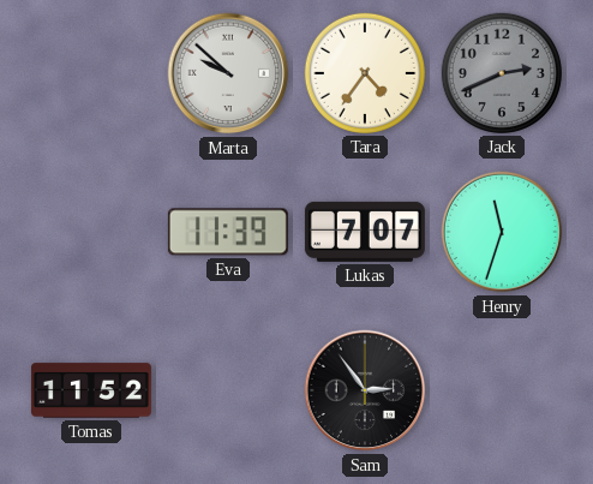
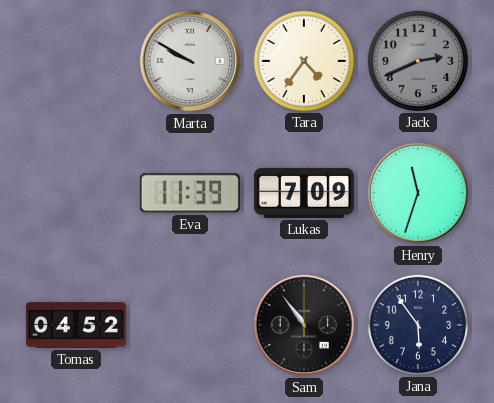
Marta: 9:52 -> 9:50
Lukas: 7:07 -> 7:09
Tomas: 11:52 -> 04:52
Sam: 2:54 -> 10:54
Jana: none -> 5:54
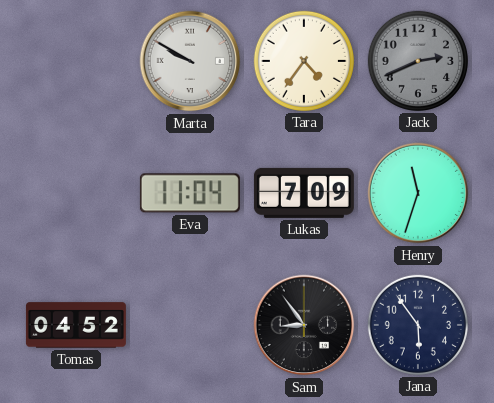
Eva: 11:39 -> 11:04
Sam: 10:54 -> 8:54
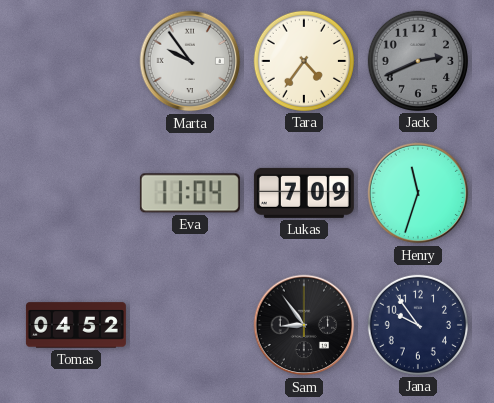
Marta: 9:50 -> 9:54
Jana: 5:54 -> 9:54
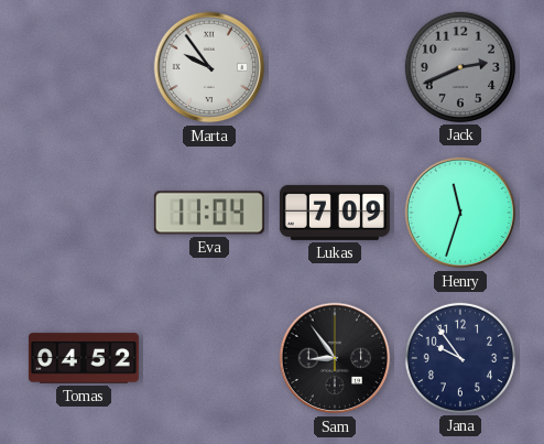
Tara: 4:36 -> none
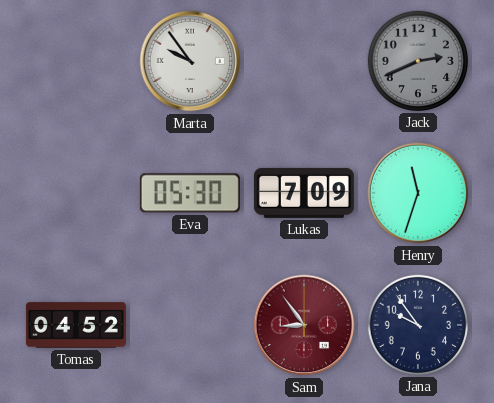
Eva: 11:04 -> 05:30
Sam dial: black -> burgundy
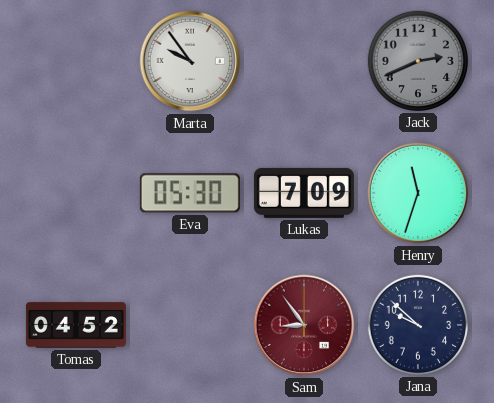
Jana: 9:54 -> 9:52
